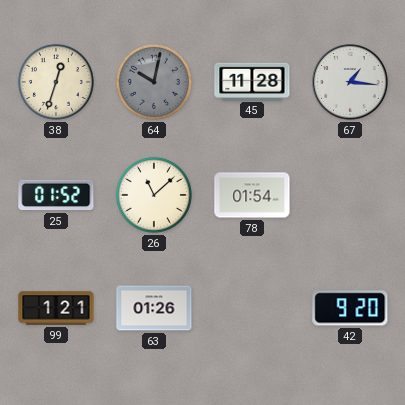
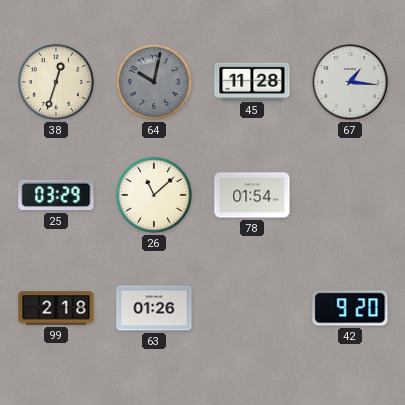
25: 01:52 -> 03:29
99: 1:21 -> 2:18
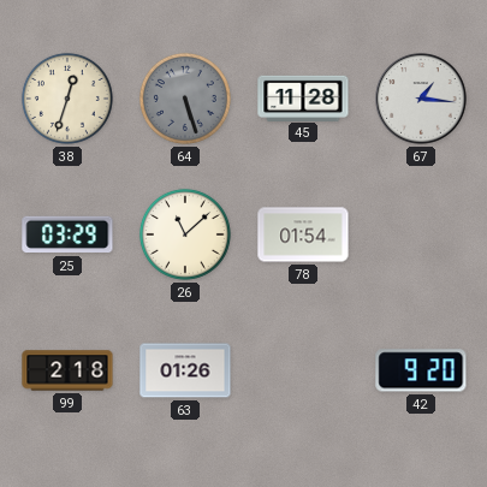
64: 10:02 -> 5:27
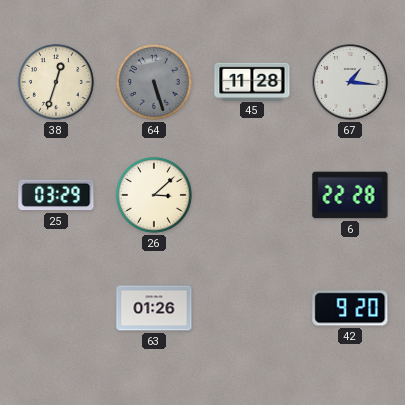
26: 11:08 -> 3:08
78: 01:54 -> none
6: none -> 22:28
99: 2:18 -> none
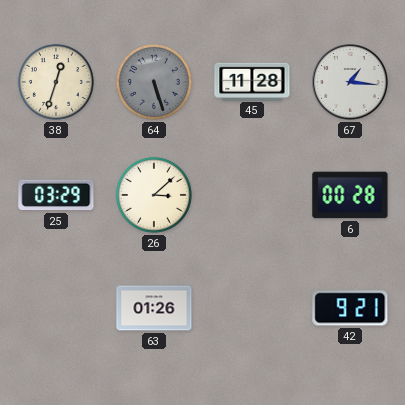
6: 22:28 -> 00:28
42: 9:20 -> 9:21
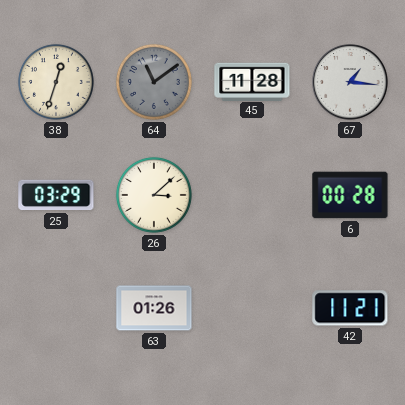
64: 5:27 -> 11:09
42: 9:21 -> 11:21
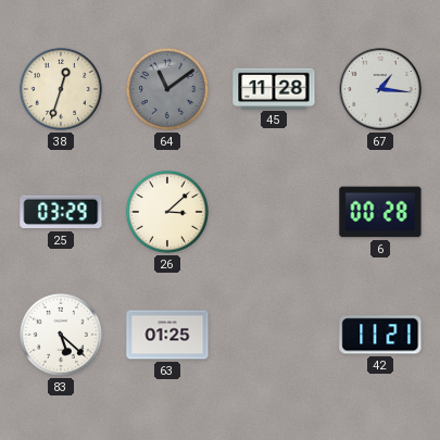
83: none -> 5:22
63: 01:26 -> 01:25
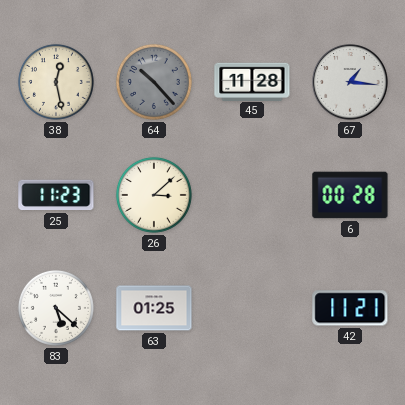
38: 12:33 -> 12:28
64: 11:09 -> 10:23
25: 03:29 -> 11:23
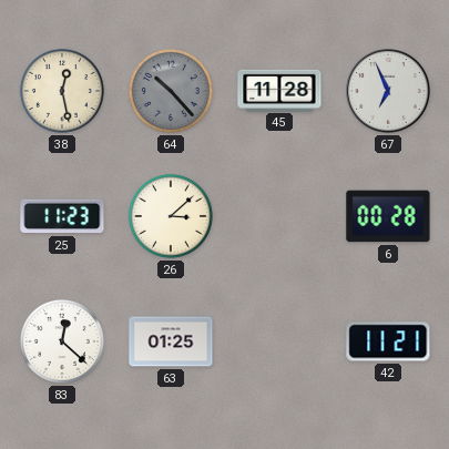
67: 1:16 -> 6:56
83: 5:22 -> 12:22
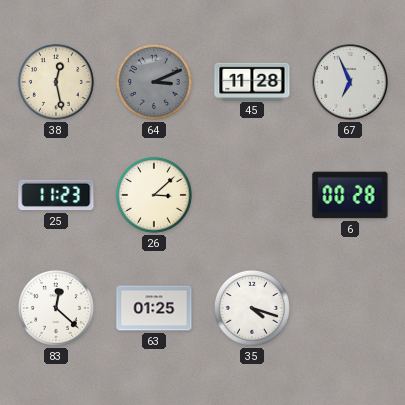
64: 10:23 -> 3:11
35: none -> 4:18
42: 11:21 -> none
